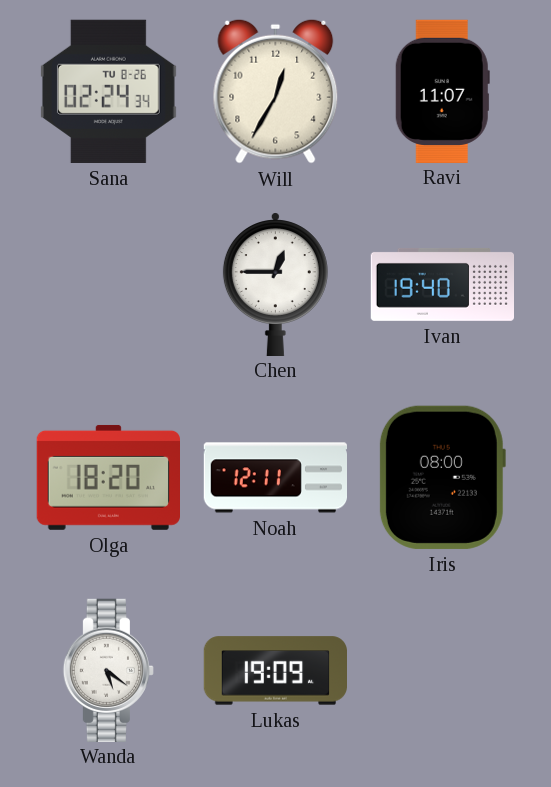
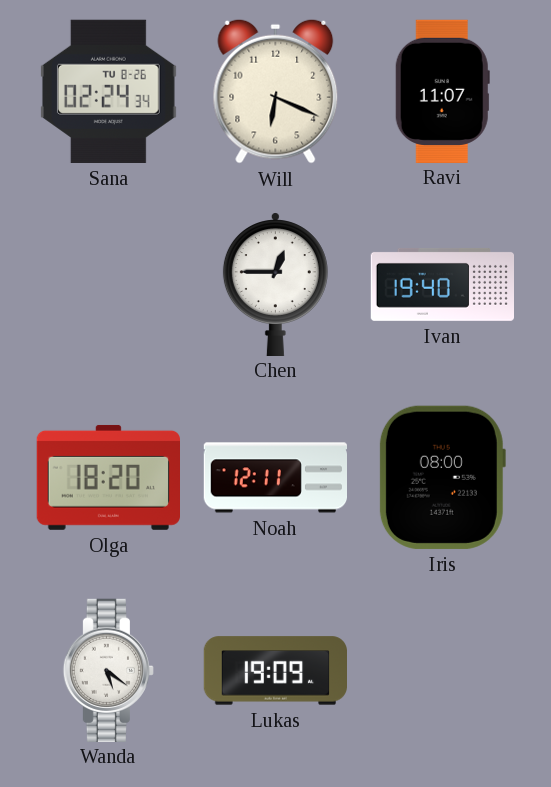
Will: 12:35 -> 6:19
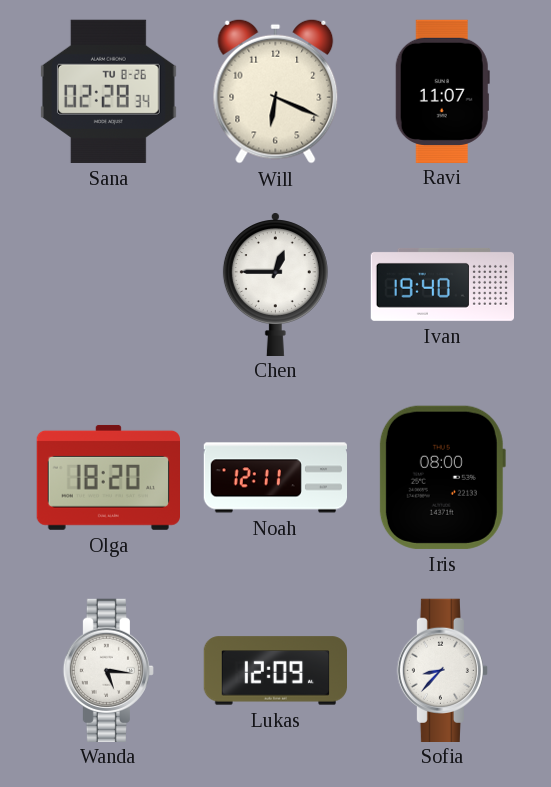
Sana: 02:24 -> 02:28
Wanda: 5:21 -> 5:16
Lukas: 19:09 -> 12:09
Sofia: none -> 8:37
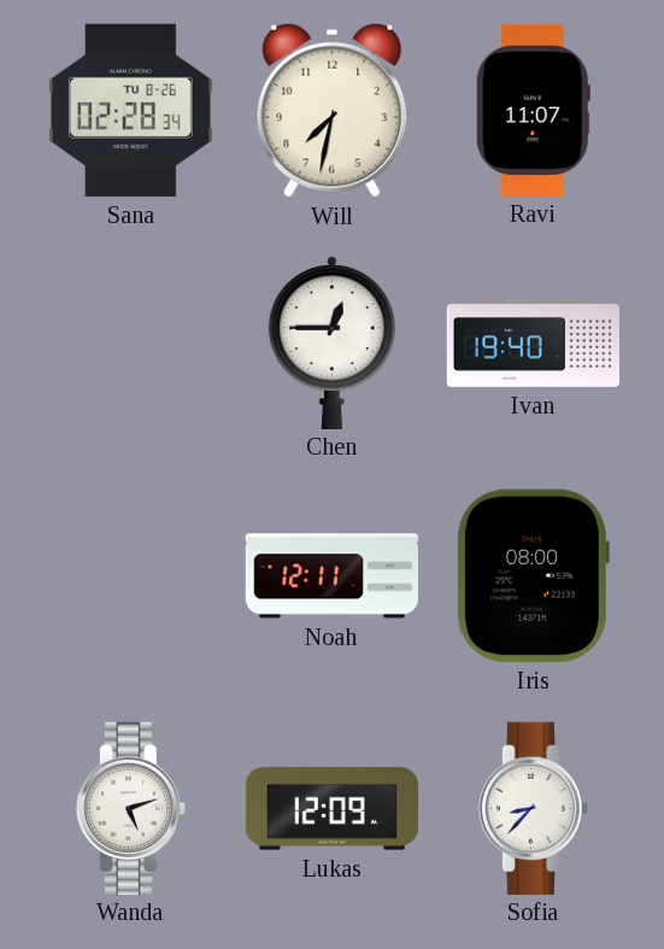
Will: 6:19 -> 7:32
Olga: 18:20 -> none
Wanda: 5:16 -> 5:12
